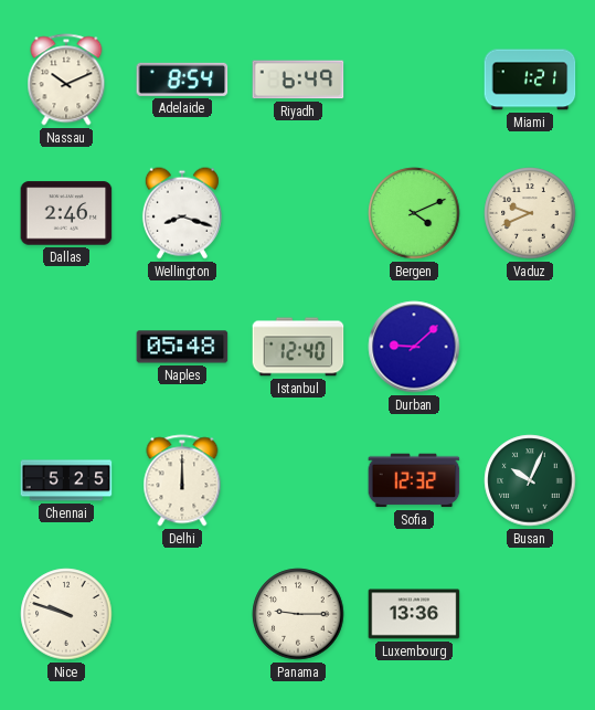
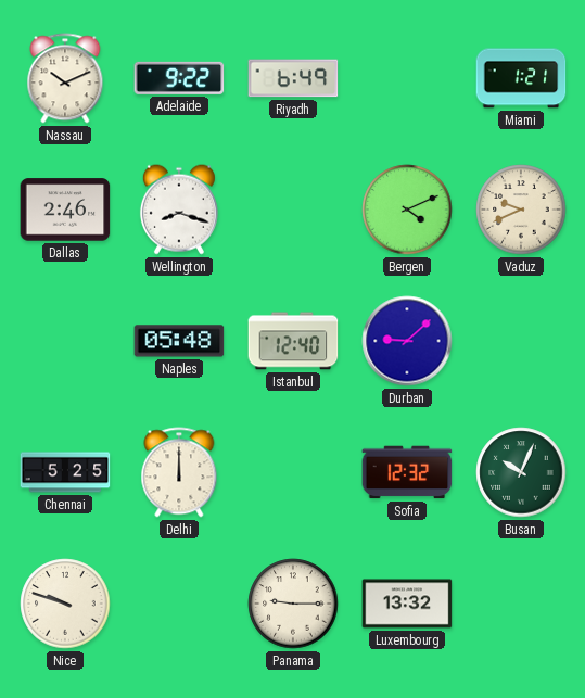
Adelaide: 8:54 -> 9:22
Luxembourg: 13:36 -> 13:32
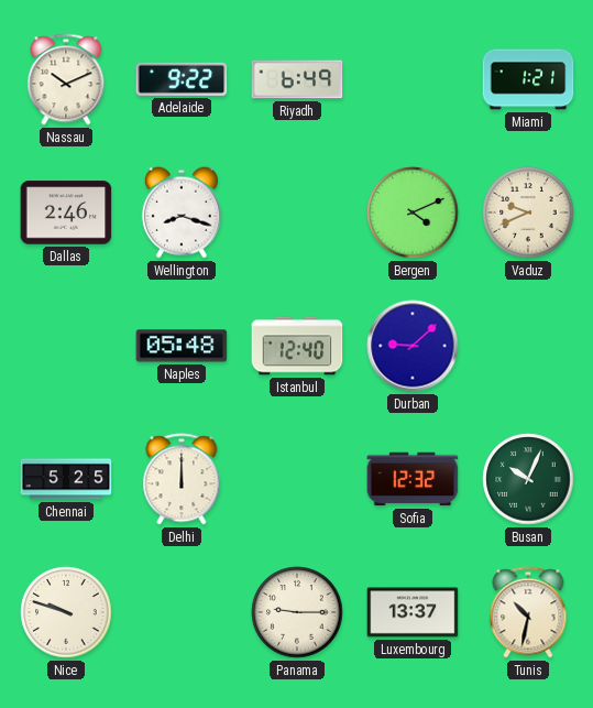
Luxembourg: 13:32 -> 13:37
Tunis: none -> 10:32
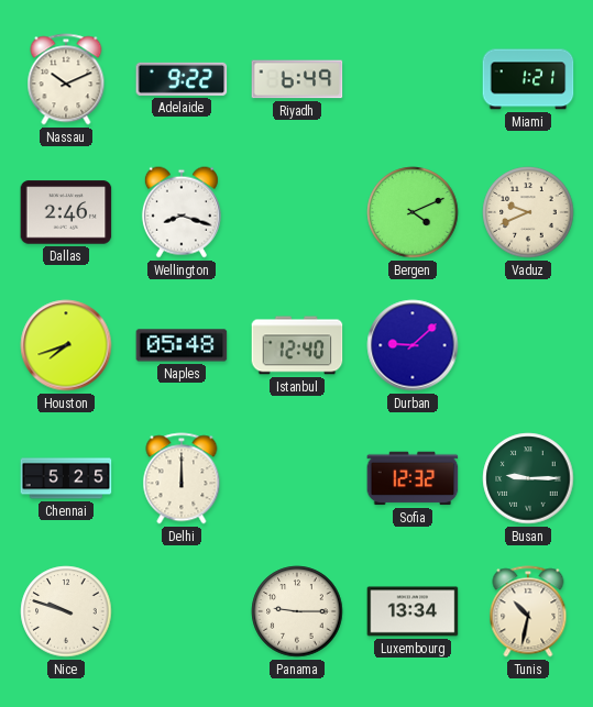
Houston: none -> 7:42
Busan: 10:04 -> 9:15
Luxembourg: 13:37 -> 13:34
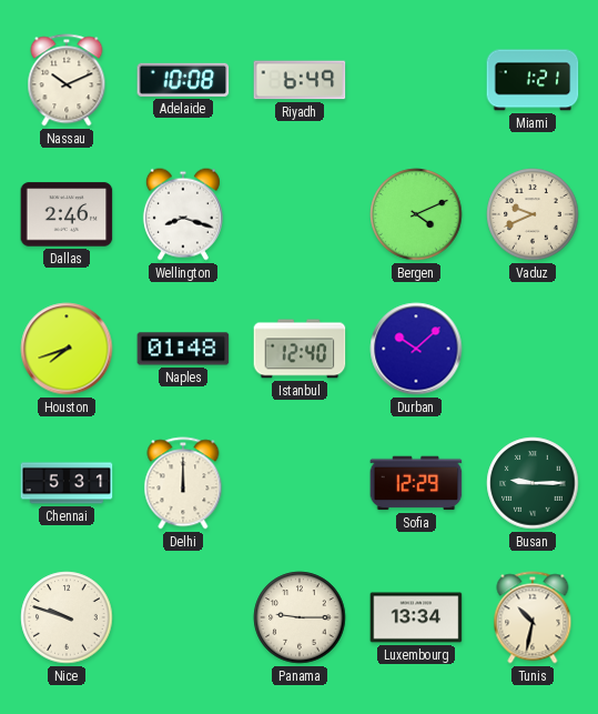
Adelaide: 9:22 -> 10:08
Naples: 05:48 -> 01:48
Durban: 9:08 -> 10:08
Chennai: 5:25 -> 5:31
Sofia: 12:32 -> 12:29
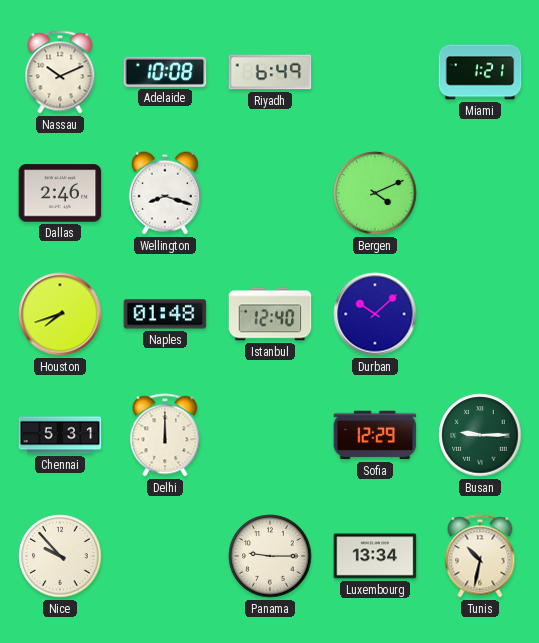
Vaduz: 9:41 -> none
Nice: 9:48 -> 9:53
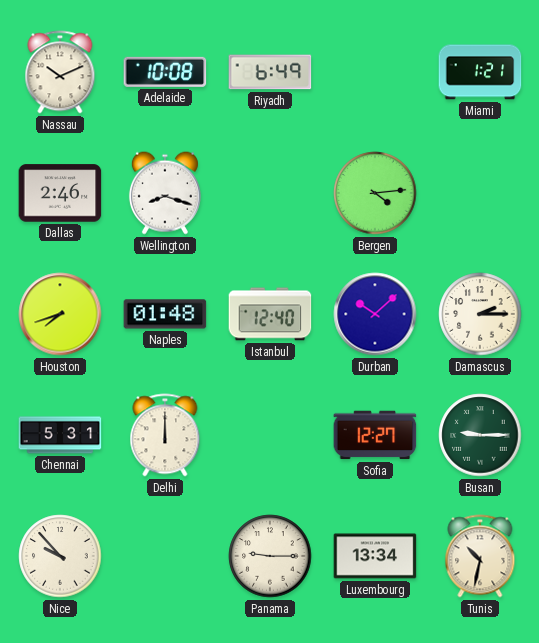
Bergen: 4:11 -> 4:14
Damascus: none -> 2:15
Sofia: 12:29 -> 12:27
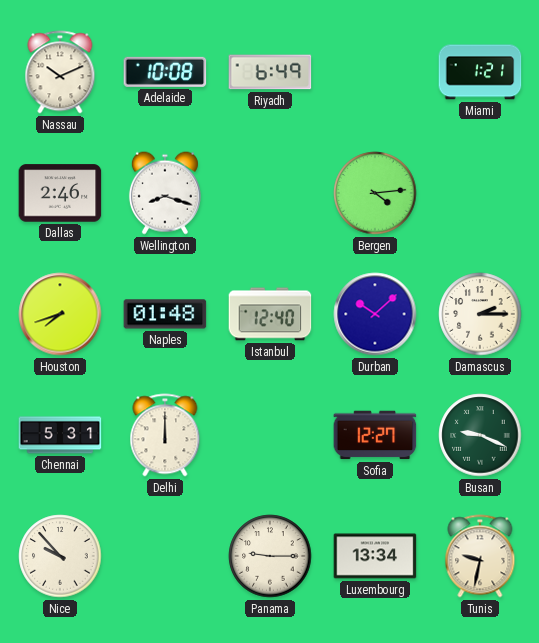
Busan: 9:15 -> 9:19
Tunis: 10:32 -> 9:32
